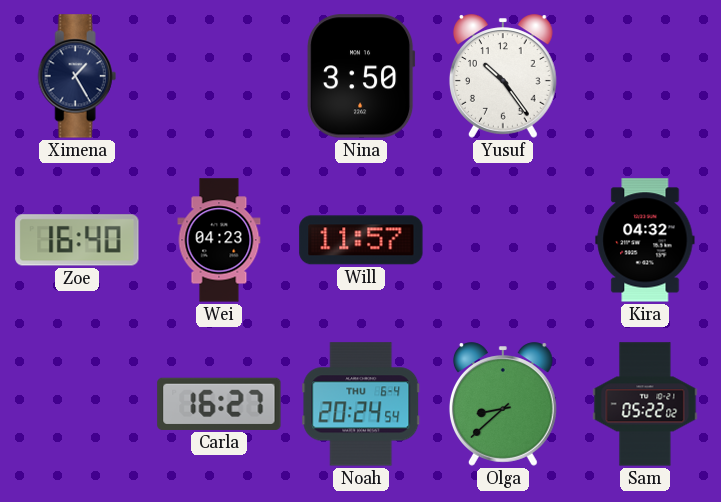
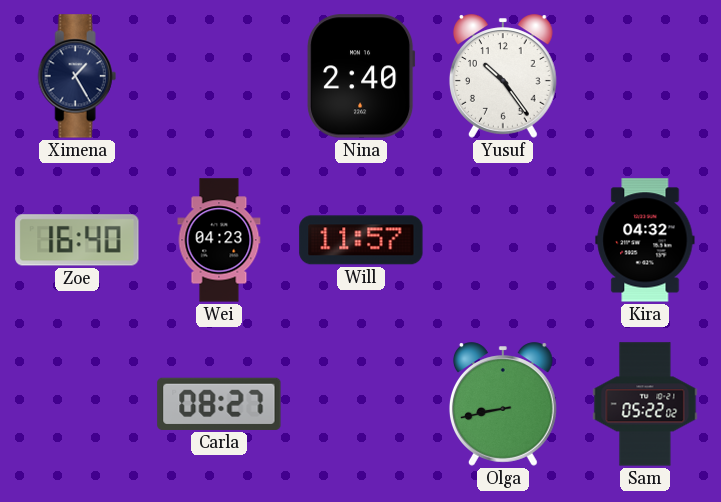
Nina: 3:50 -> 2:40
Carla: 16:27 -> 08:27
Noah: 20:24 -> none
Olga: 8:38 -> 8:43
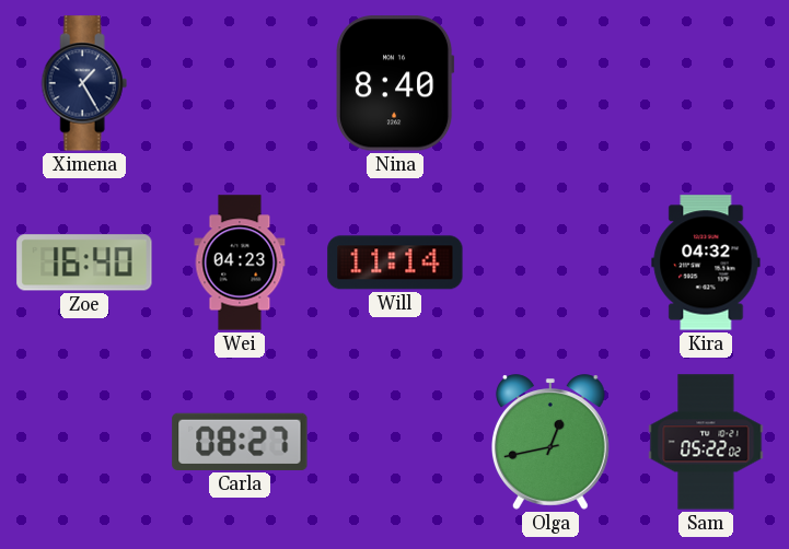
Nina: 2:40 -> 8:40
Yusuf: 10:24 -> none
Will: 11:57 -> 11:14
Olga: 8:43 -> 12:43
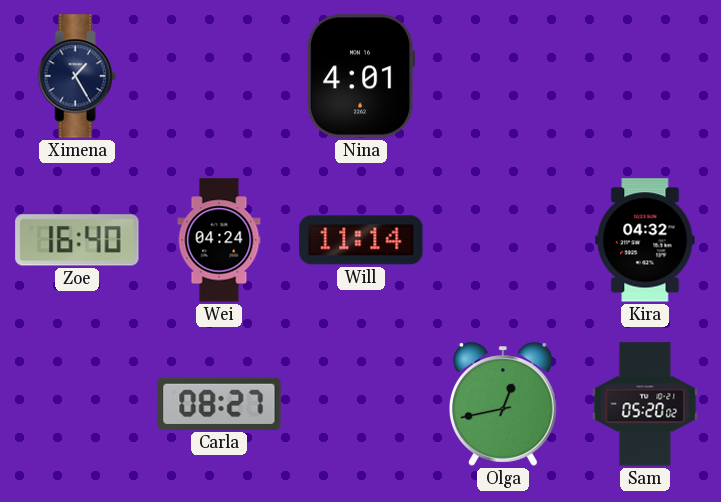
Nina: 8:40 -> 4:01
Wei: 04:23 -> 04:24
Sam: 05:22 -> 05:20
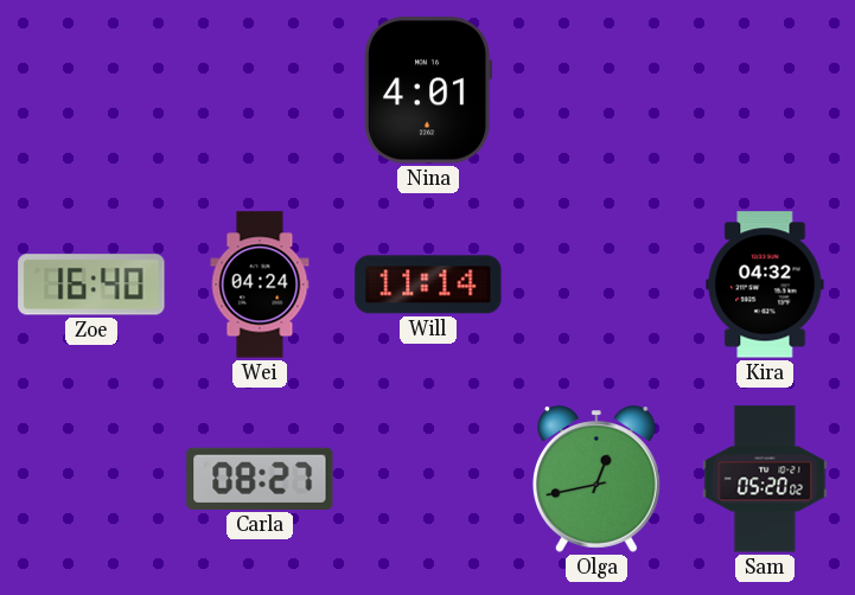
Ximena: 1:25 -> none
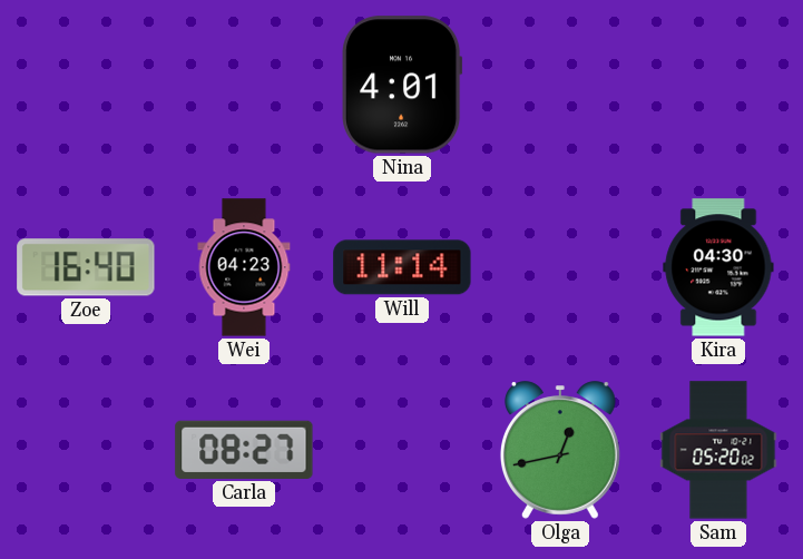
Wei: 04:24 -> 04:23
Kira: 04:32 -> 04:30
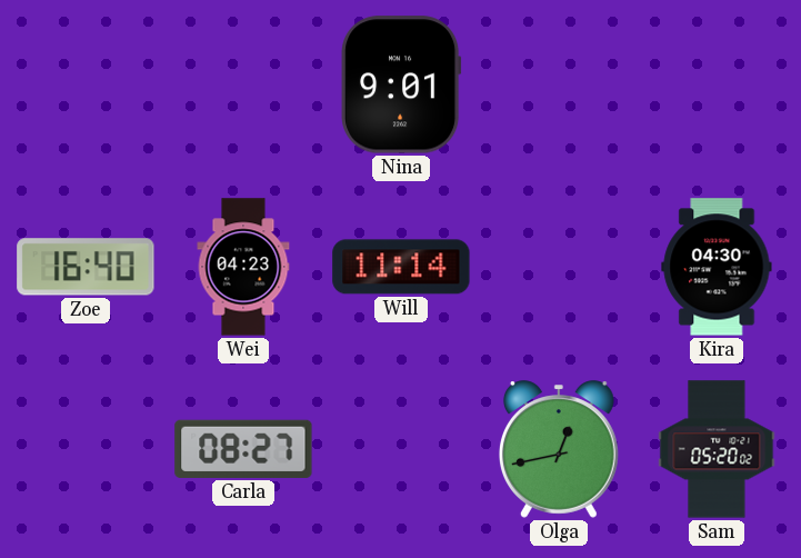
Nina: 4:01 -> 9:01
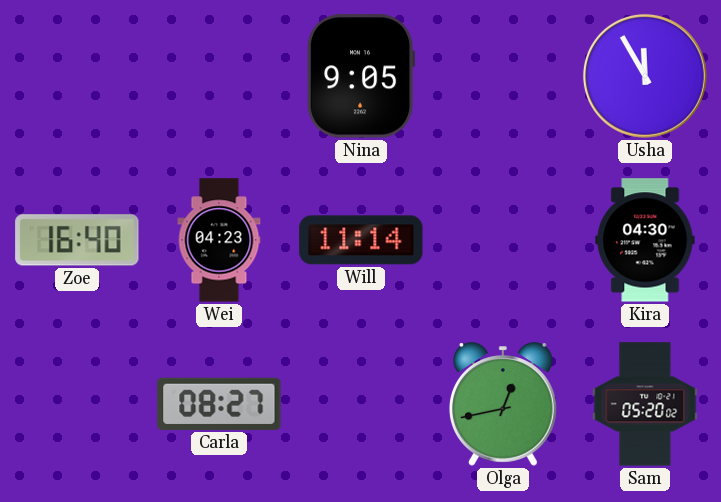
Nina: 9:01 -> 9:05
Usha: none -> 11:55
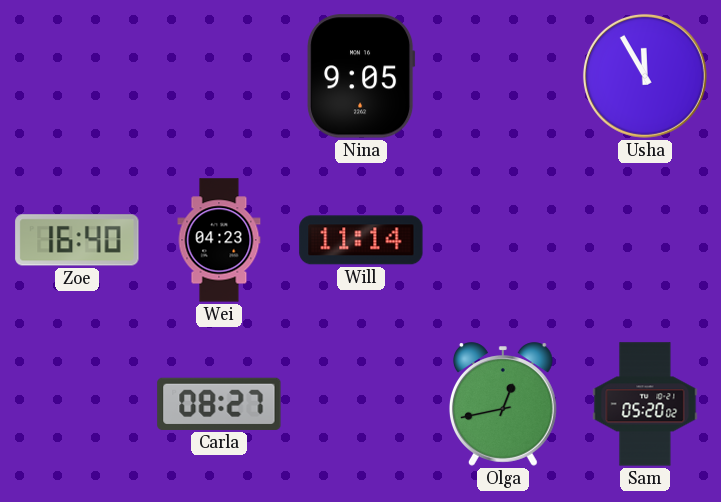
Kira: 04:30 -> none
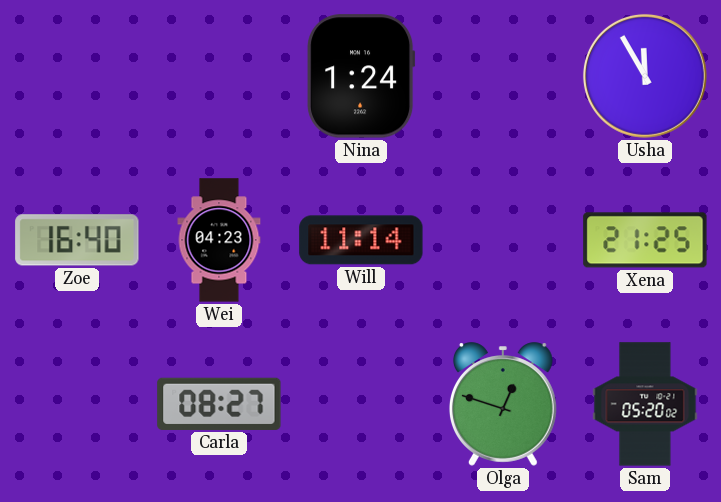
Nina: 9:05 -> 1:24
Xena: none -> 21:25
Olga: 12:43 -> 12:48
